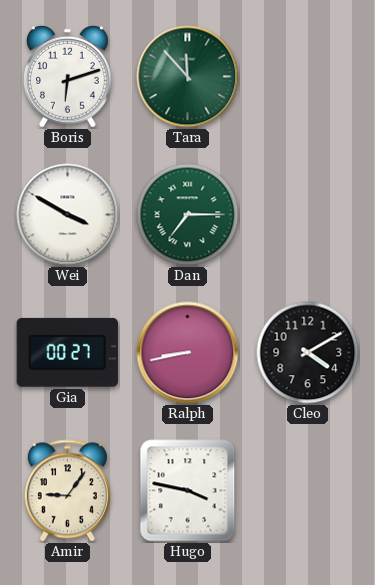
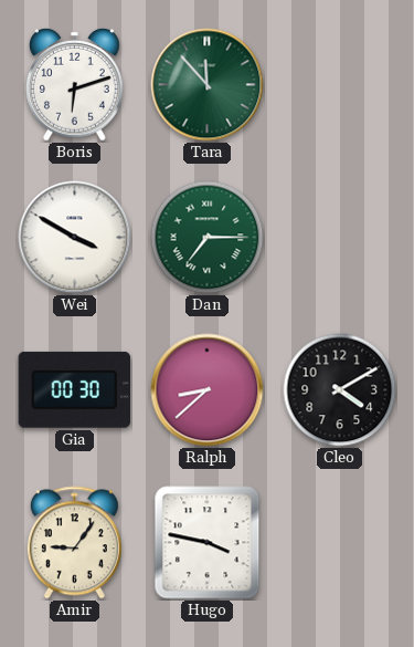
Gia: 00:27 -> 00:30
Ralph: 8:43 -> 8:38
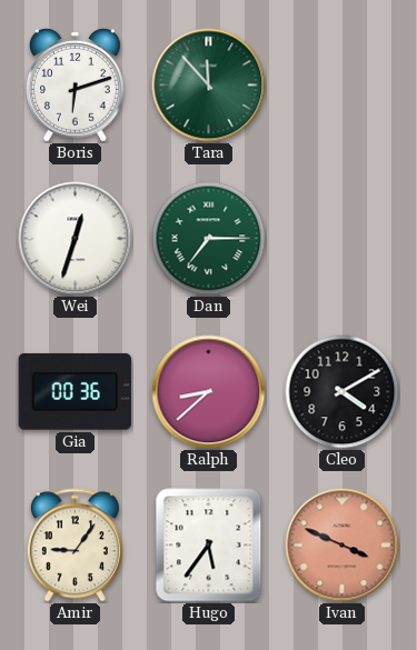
Wei: 3:50 -> 12:33
Gia: 00:30 -> 00:36
Hugo: 3:47 -> 5:36
Ivan: none -> 3:49
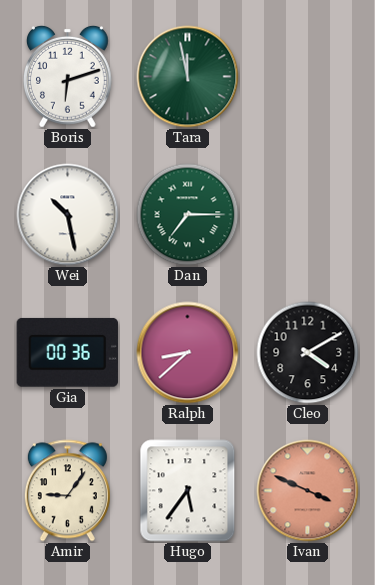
Tara: 11:53 -> 11:58
Wei: 12:33 -> 10:28
